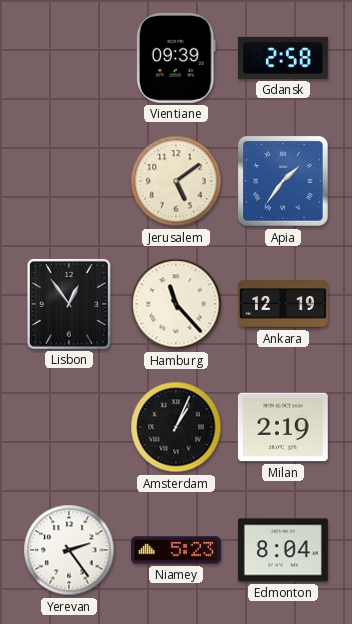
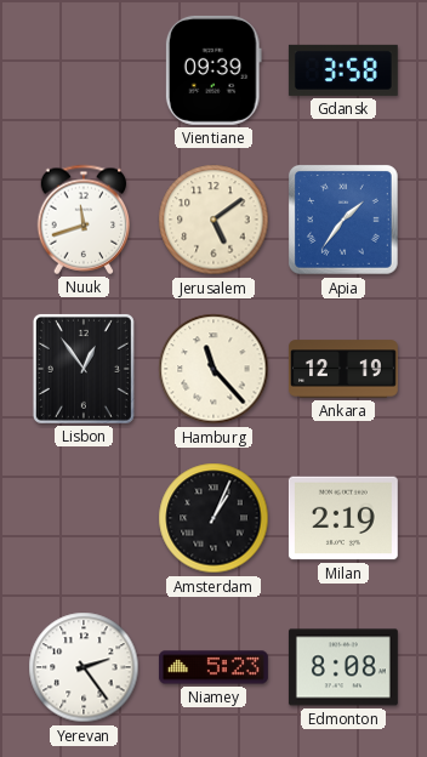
Gdansk: 2:58 -> 3:58
Nuuk: none -> 11:42
Edmonton: 8:04 -> 8:08
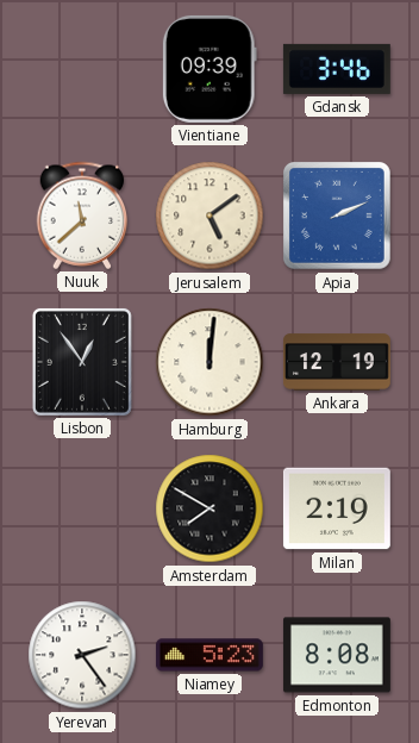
Gdansk: 3:58 -> 3:46
Nuuk: 11:42 -> 11:38
Apia: 1:36 -> 2:11
Hamburg: 11:23 -> 12:01
Amsterdam: 1:04 -> 7:50
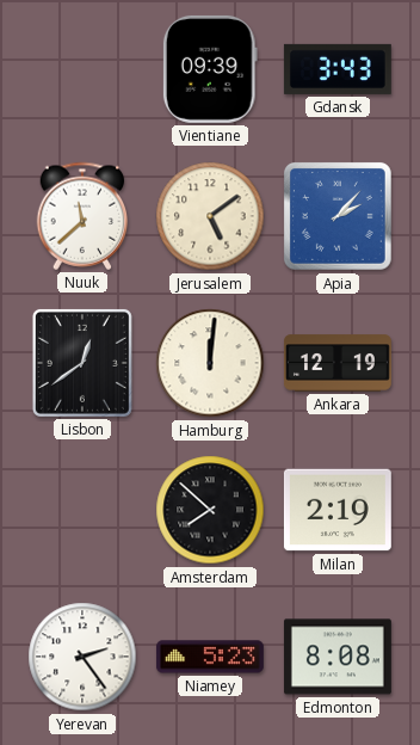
Gdansk: 3:46 -> 3:43
Apia: 2:11 -> 2:07
Lisbon: 12:54 -> 12:39
Amsterdam: 7:50 -> 7:52
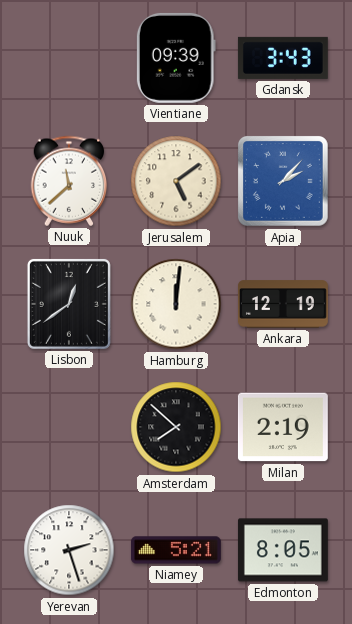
Yerevan: 2:24 -> 2:27
Niamey: 5:23 -> 5:21
Edmonton: 8:08 -> 8:05
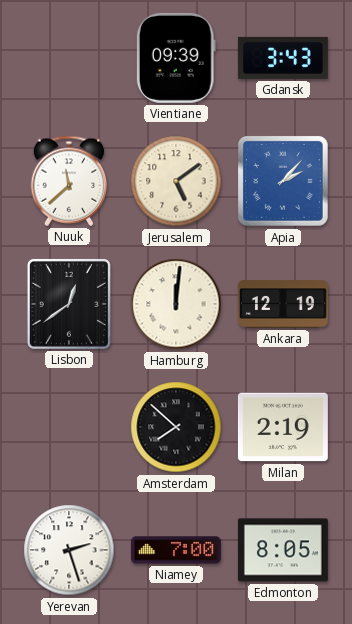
Niamey: 5:21 -> 7:00
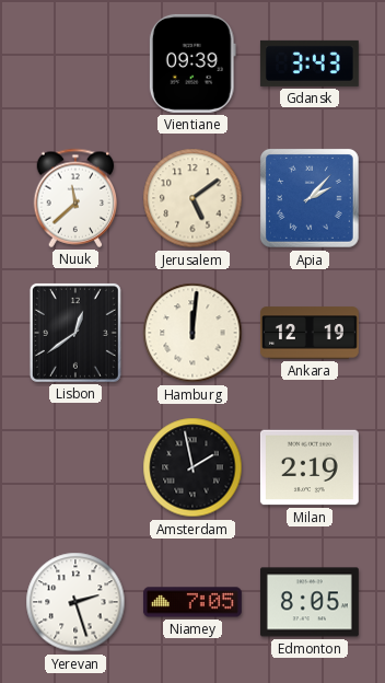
Amsterdam: 7:52 -> 1:58
Niamey: 7:00 -> 7:05
